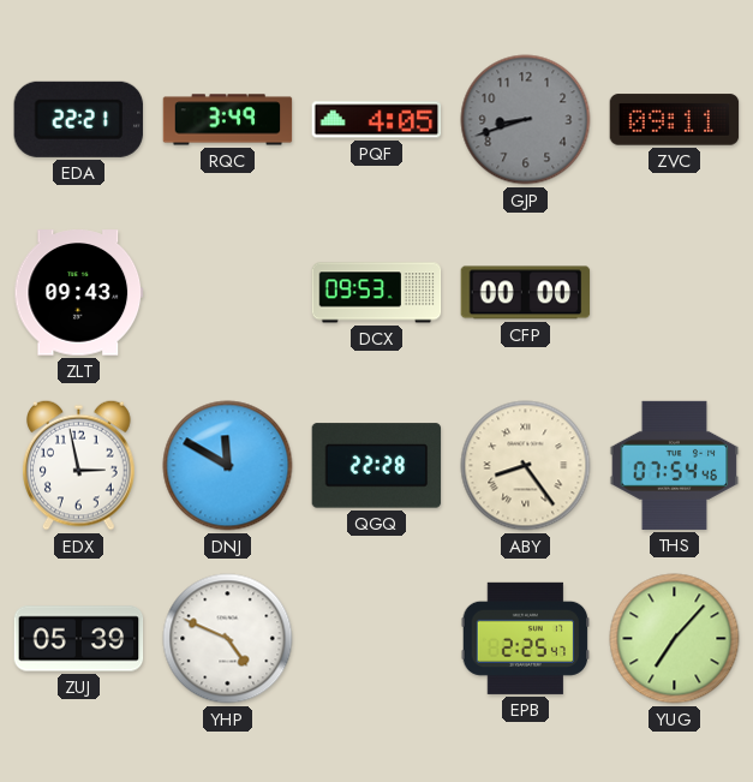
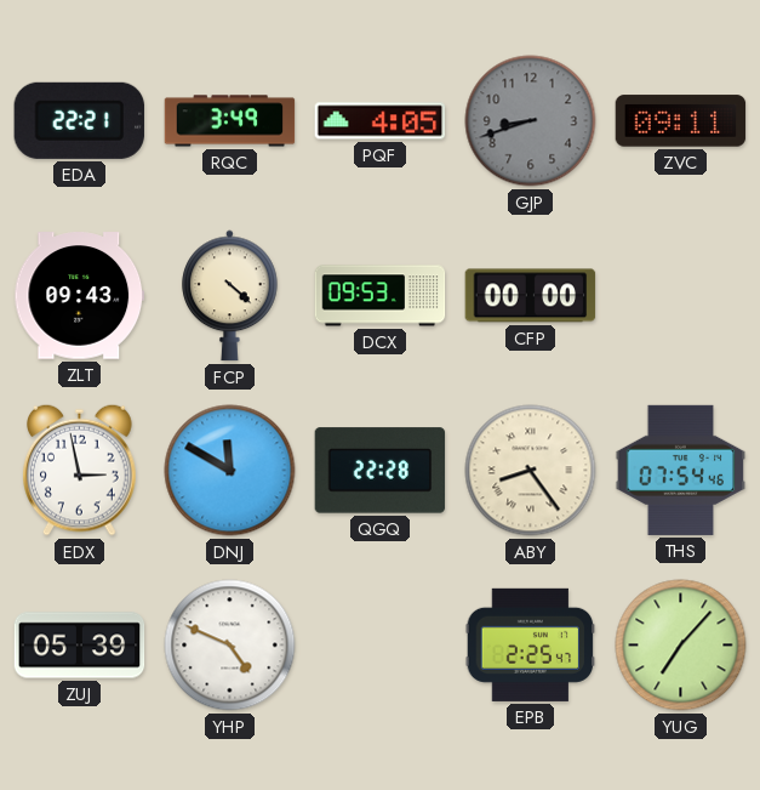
FCP: none -> 4:22
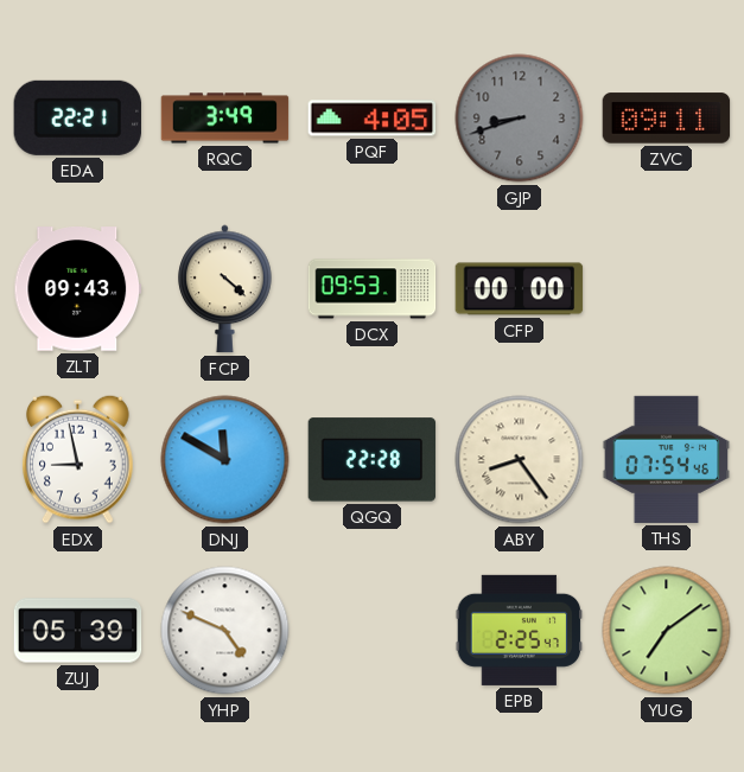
EDX: 2:58 -> 8:58
YUG: 7:07 -> 7:09
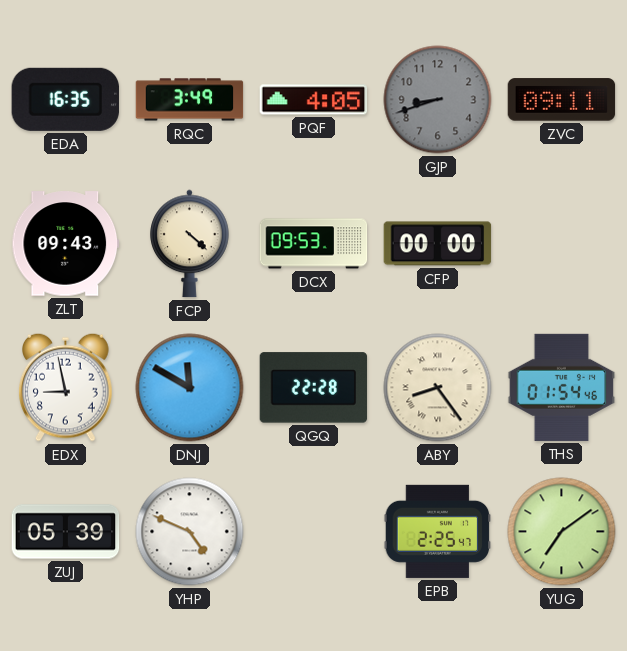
EDA: 22:21 -> 16:35
THS: 07:54 -> 01:54
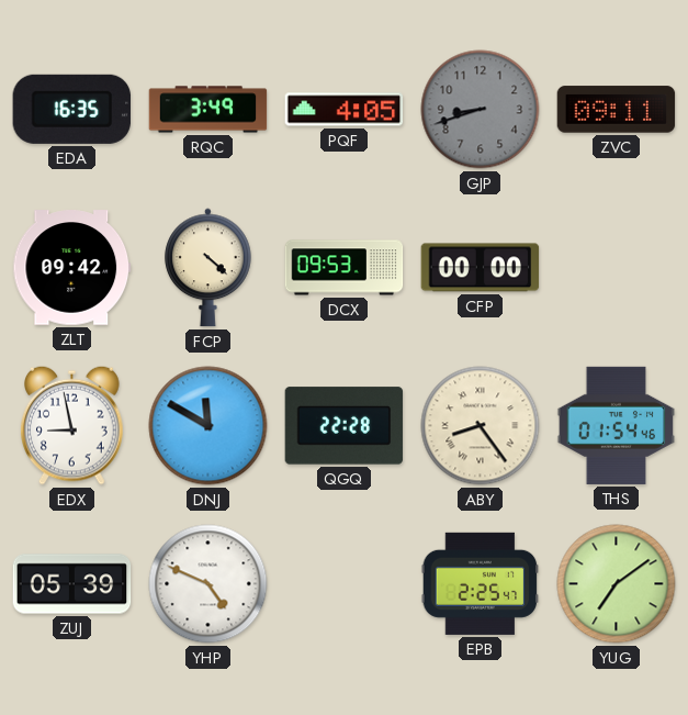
ZLT: 09:43 -> 09:42
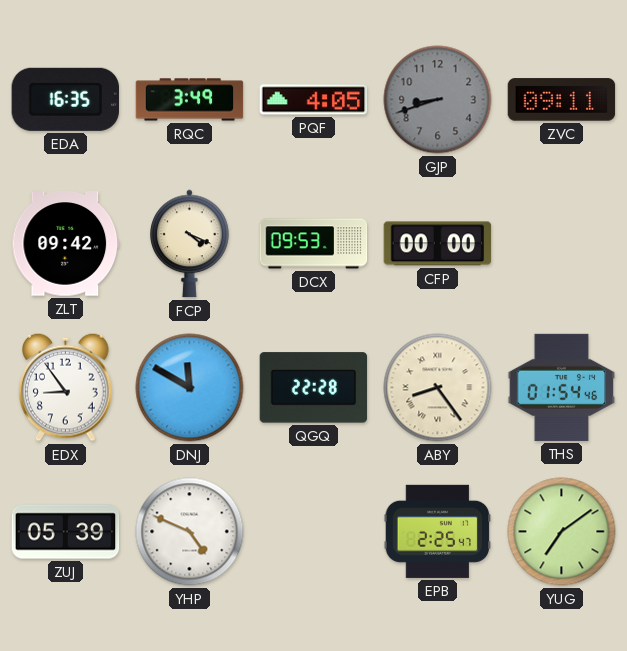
FCP: 4:22 -> 4:19
EDX: 8:58 -> 8:54
